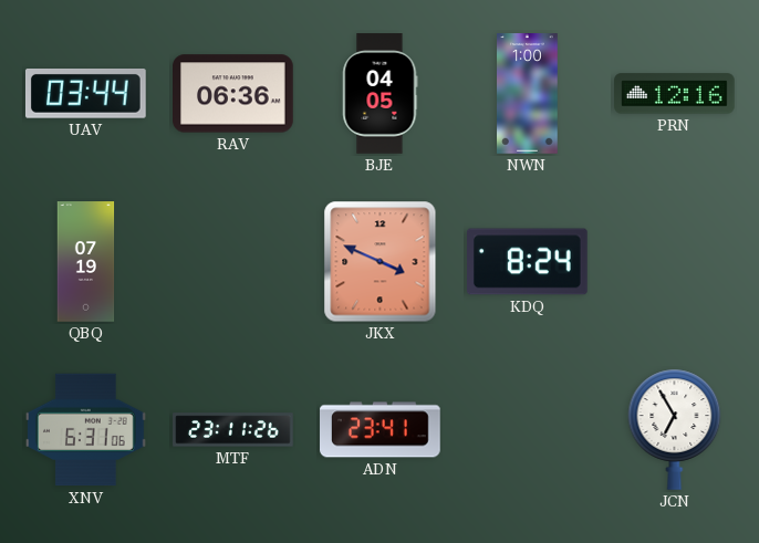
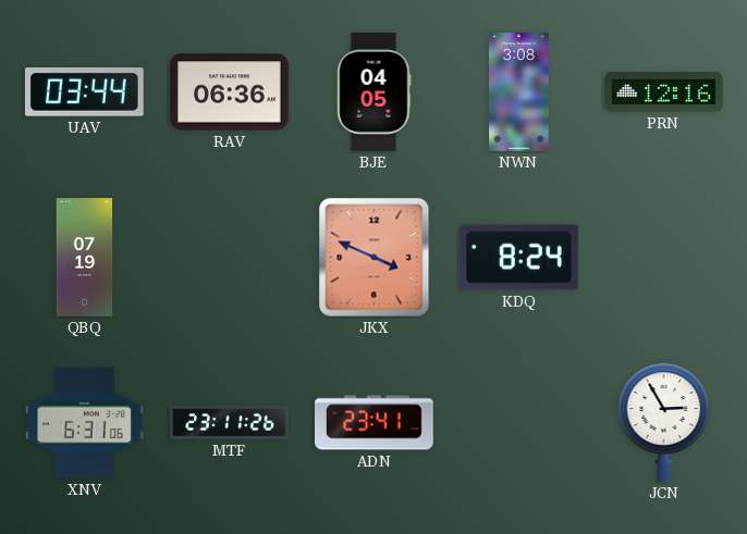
NWN: 1:00 -> 3:08
JCN: 6:55 -> 2:55
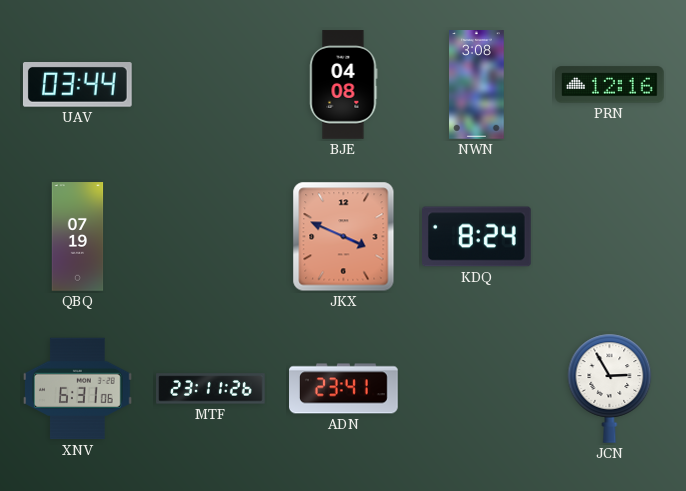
RAV: 06:36 -> none
BJE: 04:05 -> 04:08
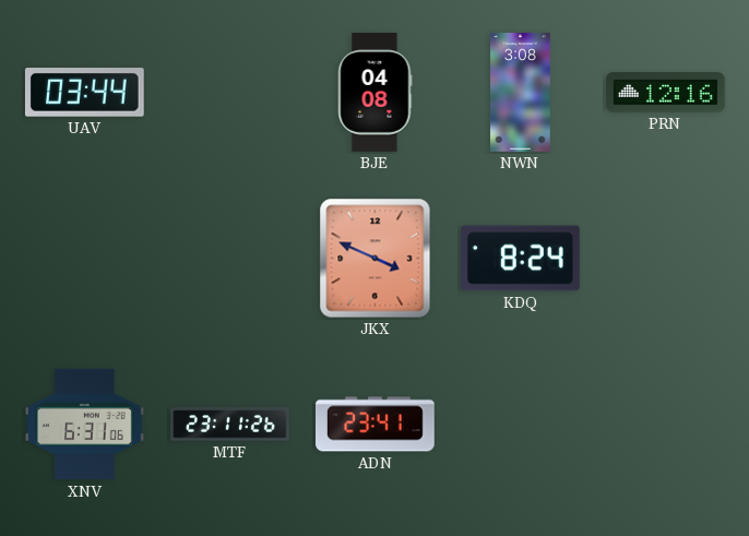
QBQ: 07:19 -> none
JCN: 2:55 -> none
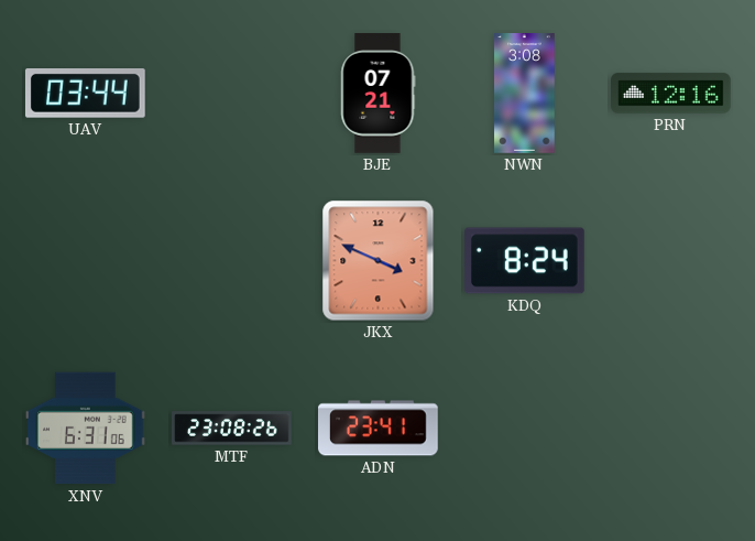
BJE: 04:08 -> 07:21
MTF: 23:11 -> 23:08
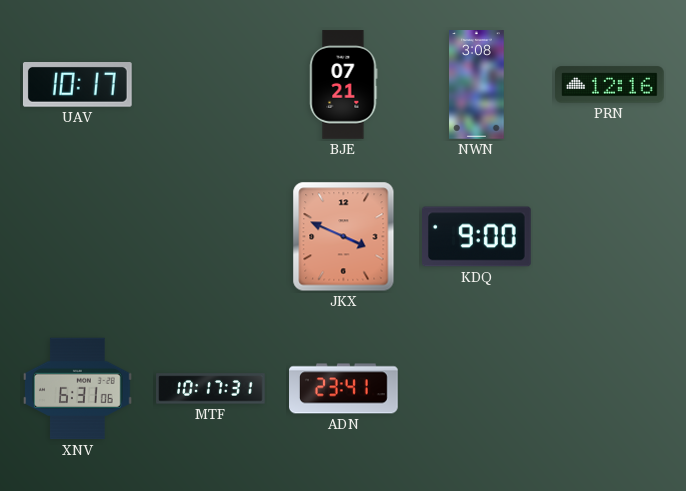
UAV: 03:44 -> 10:17
KDQ: 8:24 -> 9:00
MTF: 23:08 -> 10:17
